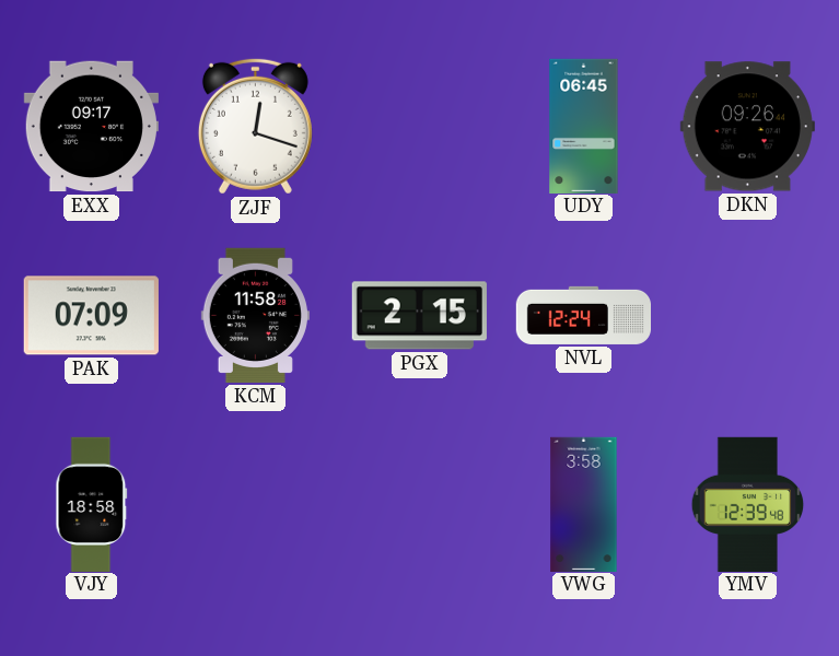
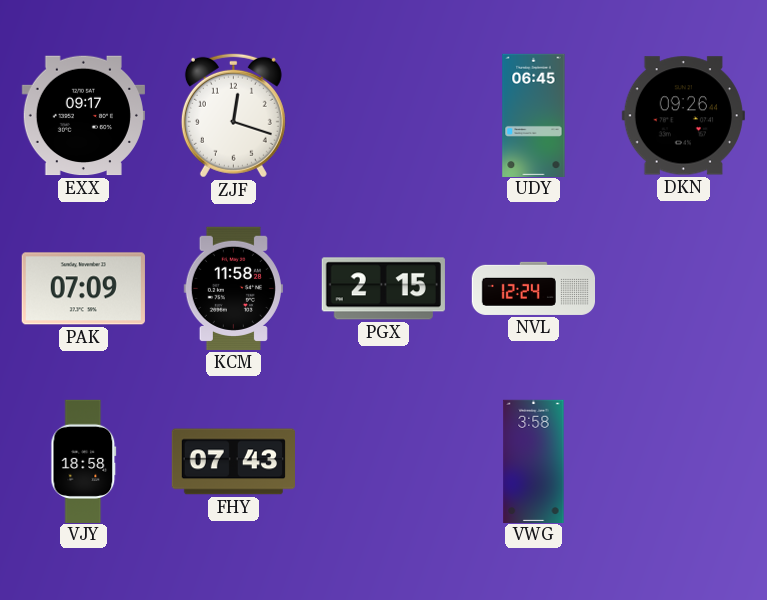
FHY: none -> 07:43
YMV: 12:39 -> none
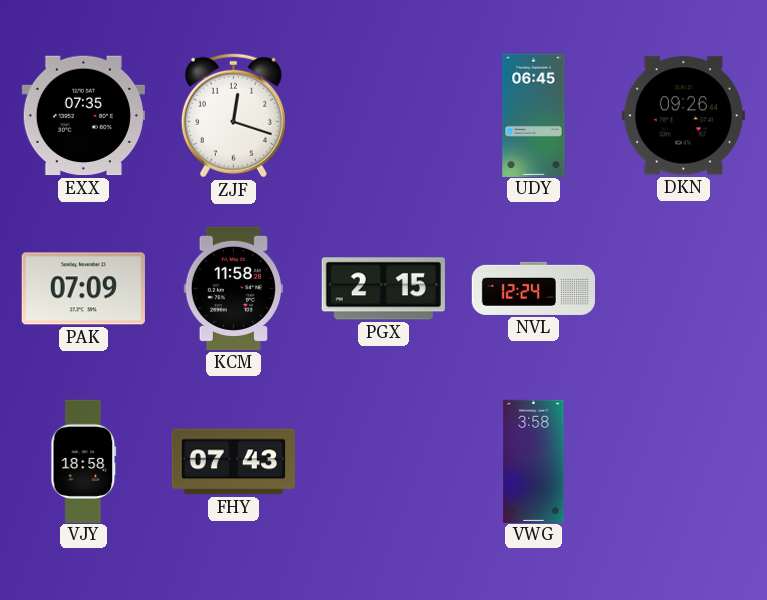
EXX: 09:17 -> 07:35
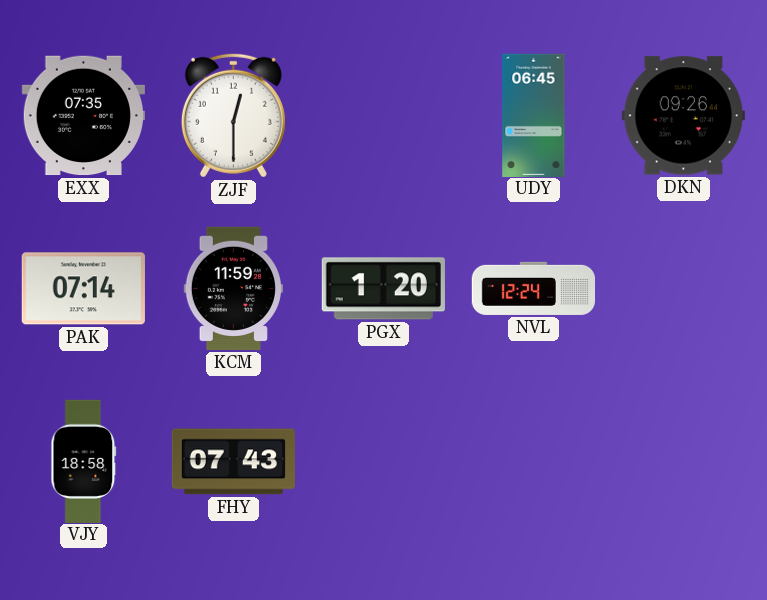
ZJF: 12:18 -> 12:30
PAK: 07:09 -> 07:14
KCM: 11:58 -> 11:59
PGX: 2:15 -> 1:20
VWG: 3:58 -> none
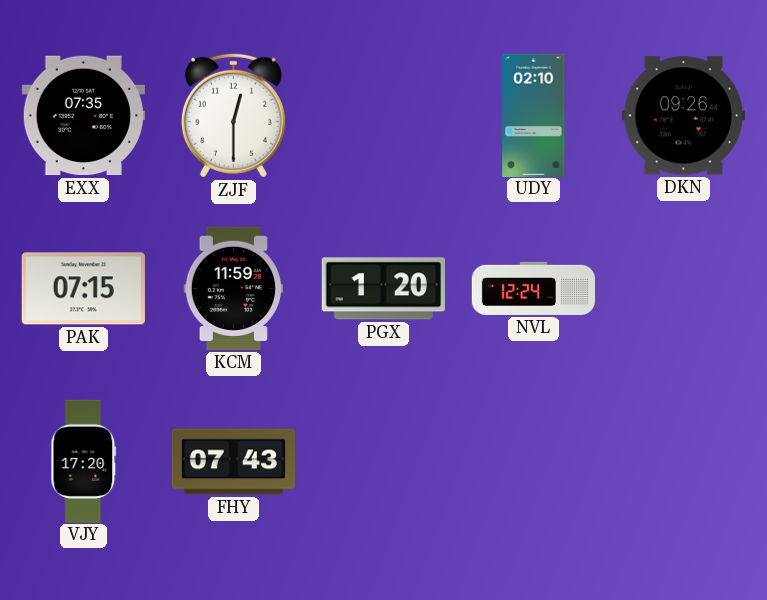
UDY: 06:45 -> 02:10
PAK: 07:14 -> 07:15
VJY: 18:58 -> 17:20
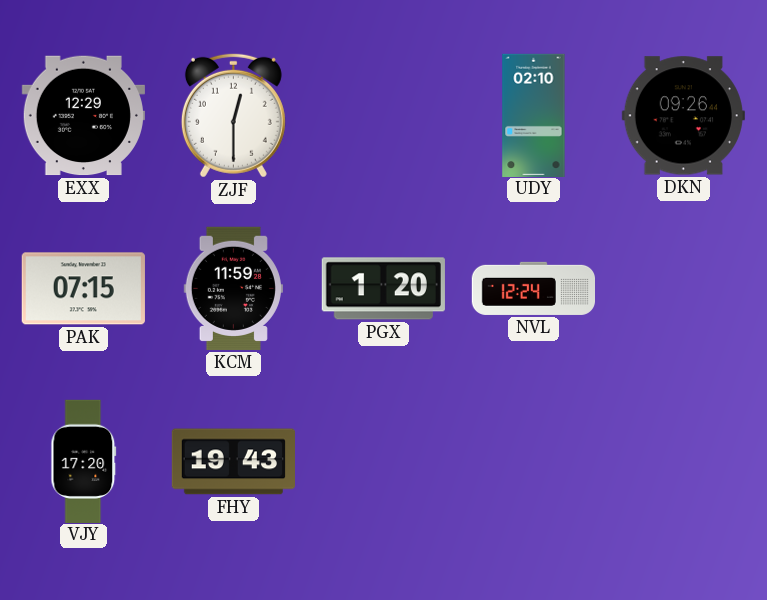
EXX: 07:35 -> 12:29
FHY: 07:43 -> 19:43
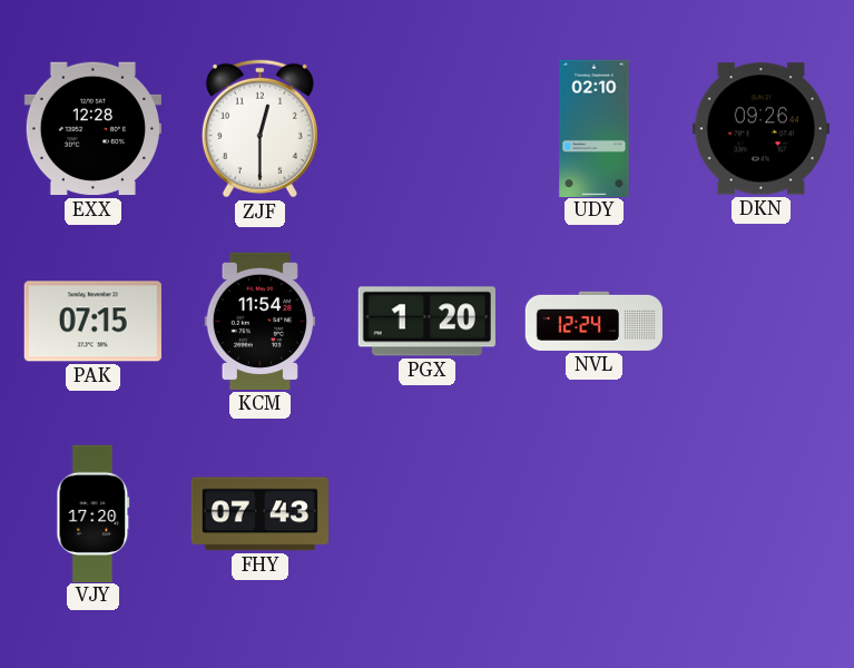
EXX: 12:29 -> 12:28
KCM: 11:59 -> 11:54
FHY: 19:43 -> 07:43
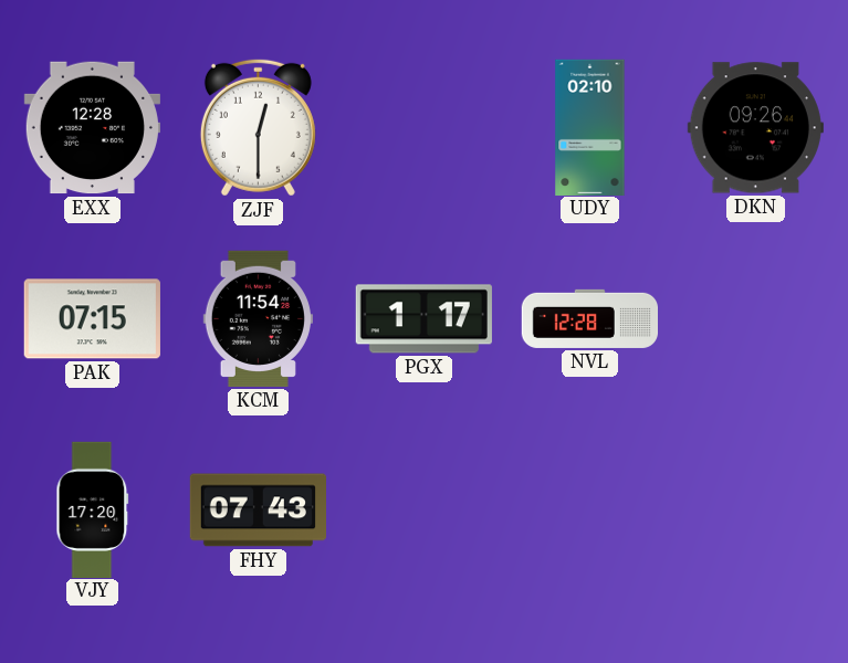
PGX: 1:20 -> 1:17
NVL: 12:24 -> 12:28
